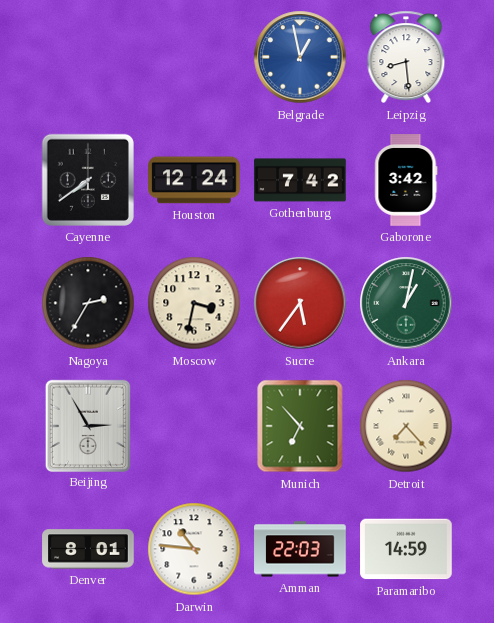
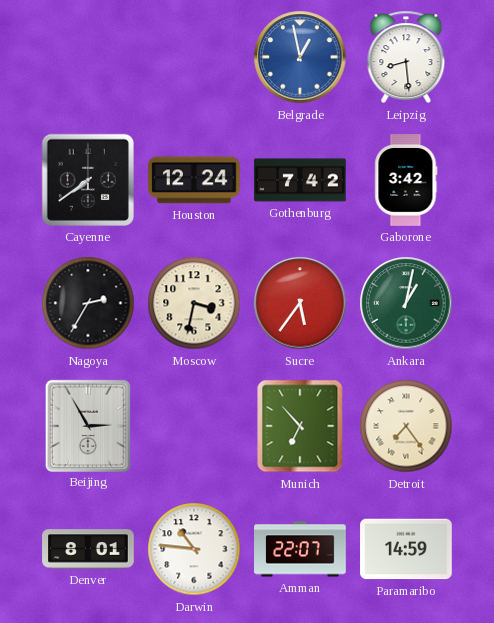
Detroit: 7:23 -> 7:24
Amman: 22:03 -> 22:07
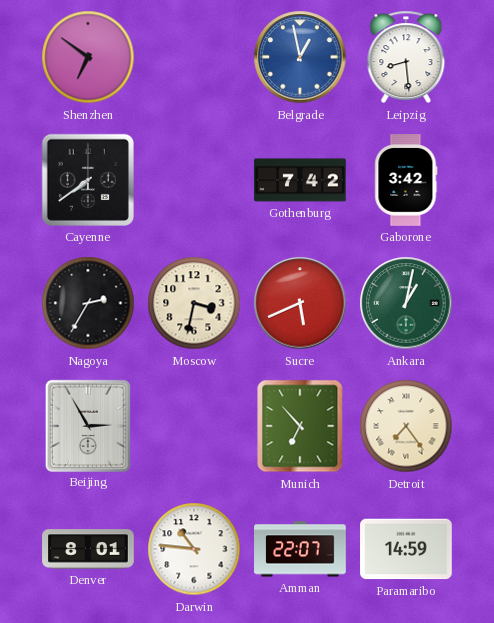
Shenzhen: none -> 6:51
Houston: 12:24 -> none
Sucre: 5:36 -> 5:41
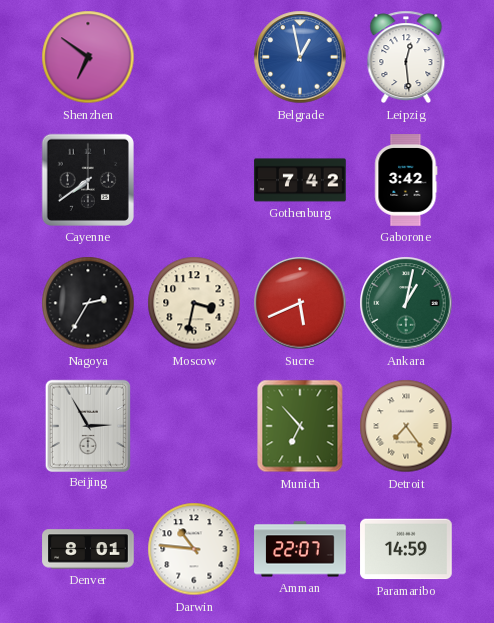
Leipzig: 8:29 -> 12:29
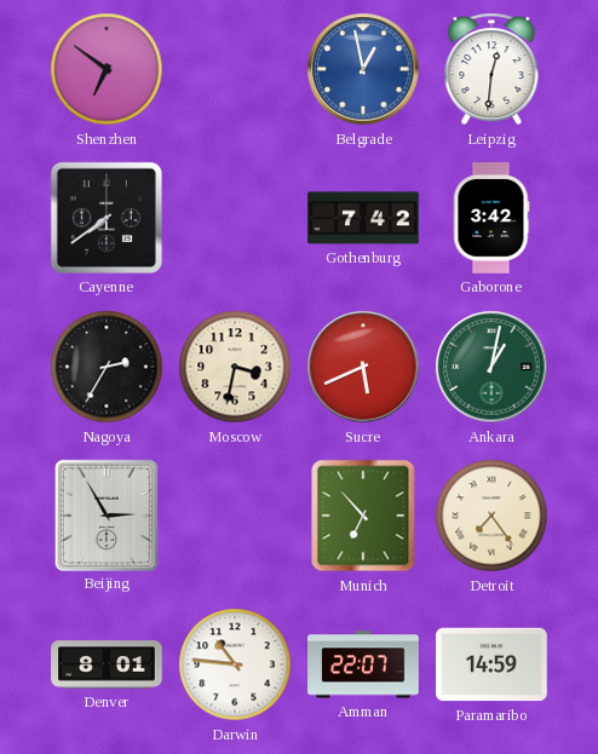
Leipzig: 12:29 -> 12:31
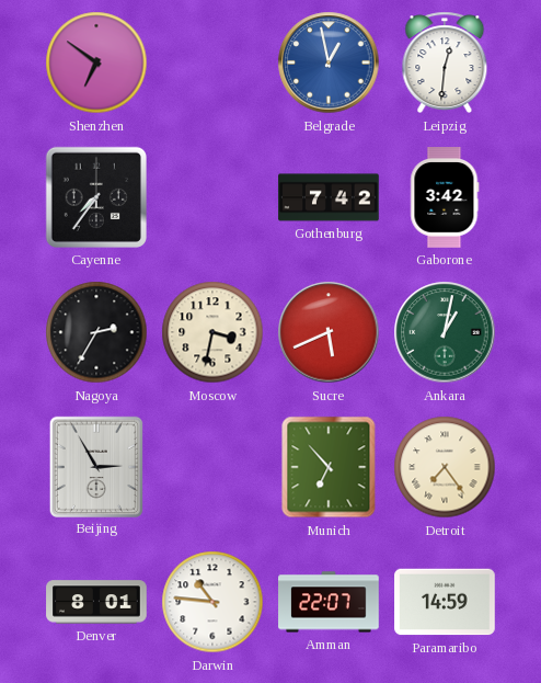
Cayenne: 7:39 -> 7:36
